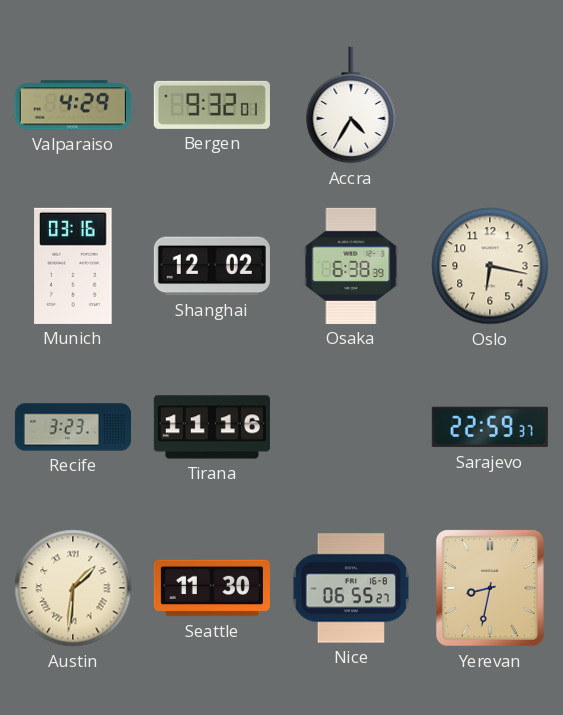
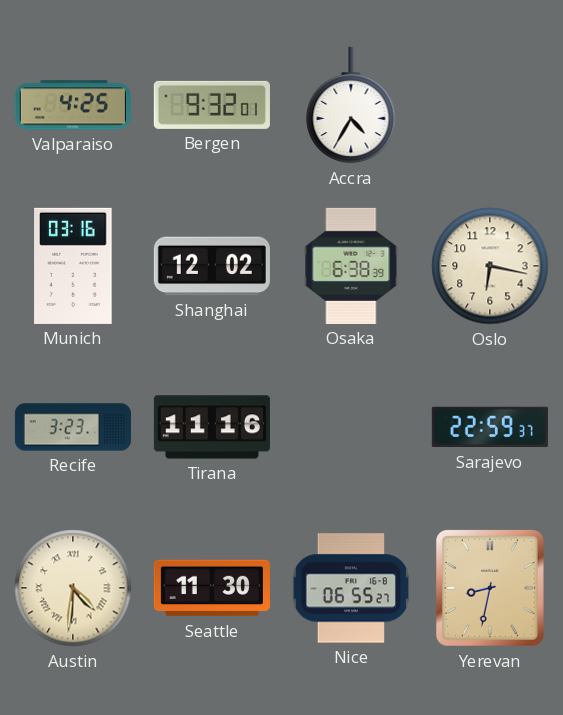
Valparaiso: 4:29 -> 4:25
Austin: 1:31 -> 4:31
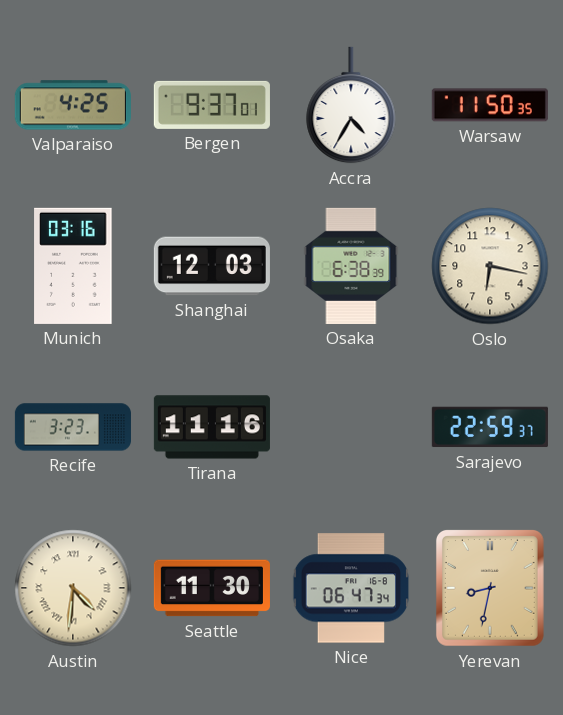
Bergen: 9:32 -> 9:37
Warsaw: none -> 11:50
Shanghai: 12:02 -> 12:03
Nice: 06:55 -> 06:47
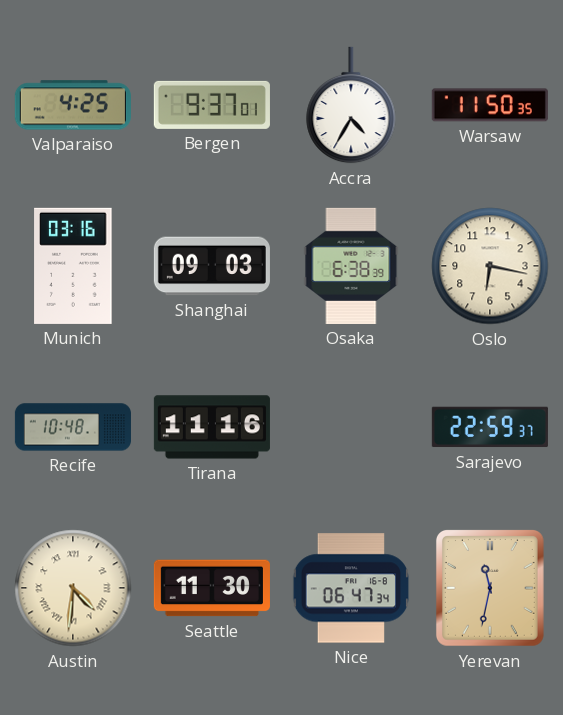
Shanghai: 12:03 -> 09:03
Recife: 3:23 -> 10:48
Yerevan: 8:32 -> 11:32
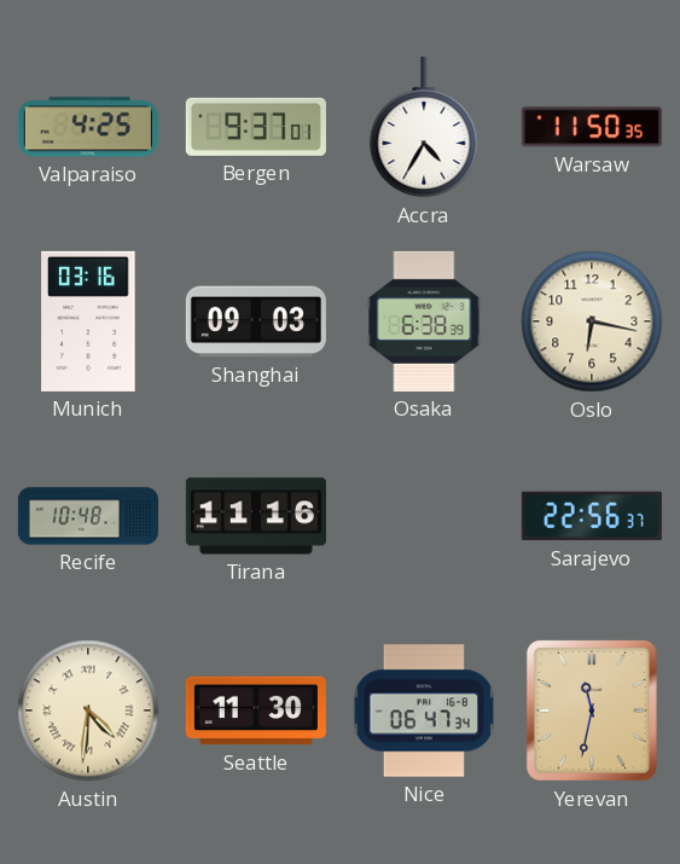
Sarajevo: 22:59 -> 22:56
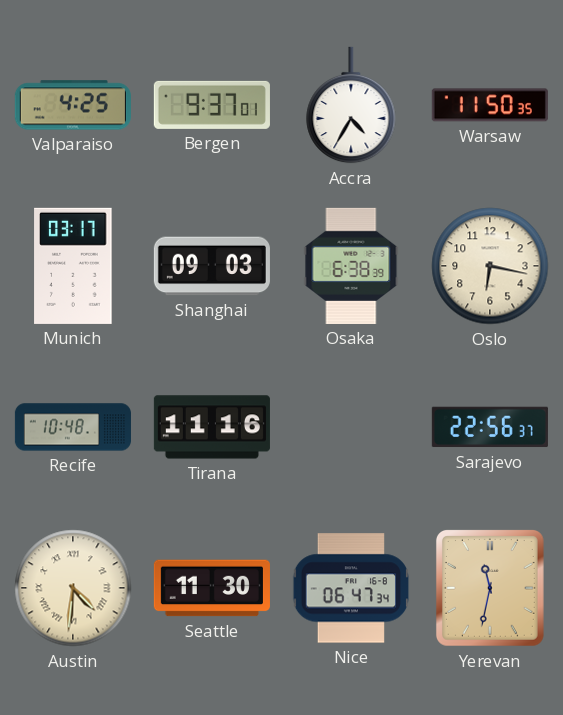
Munich: 03:16 -> 03:17
